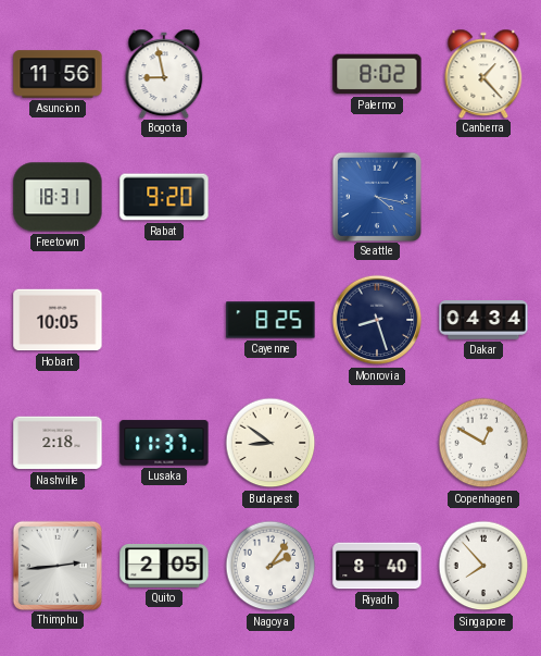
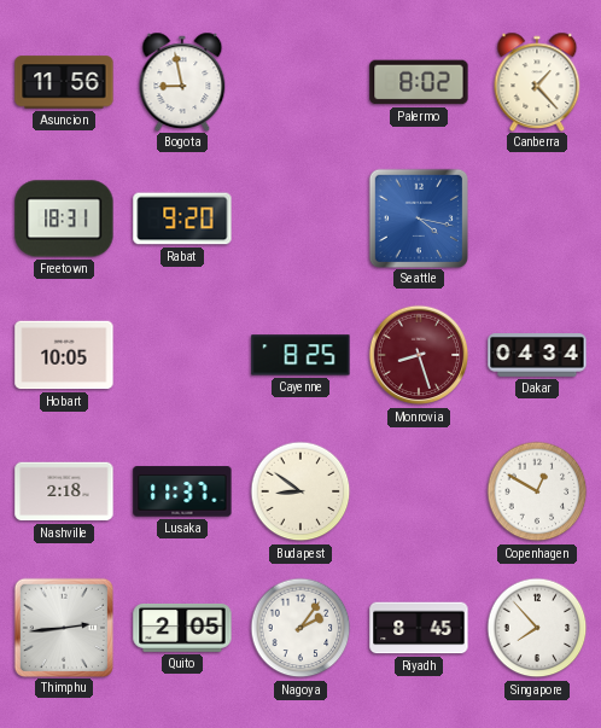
Monrovia dial: navy -> burgundy
Riyadh: 8:40 -> 8:45
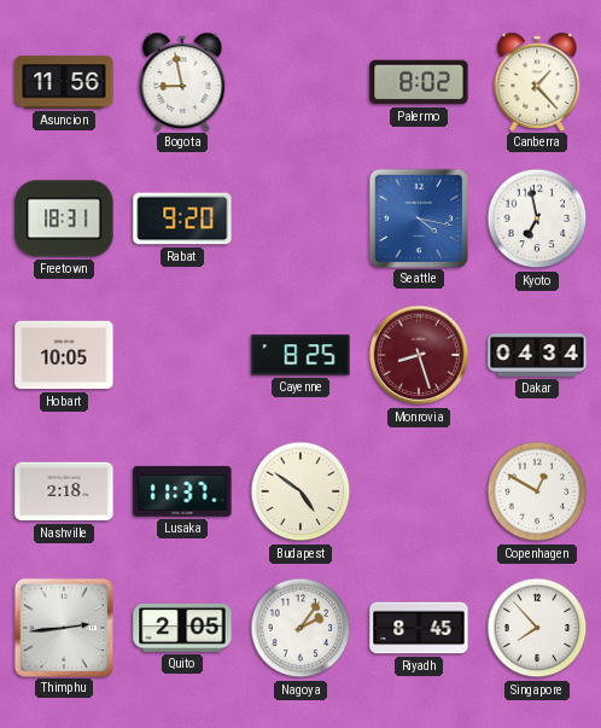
Kyoto: none -> 6:58
Budapest: 8:51 -> 4:51
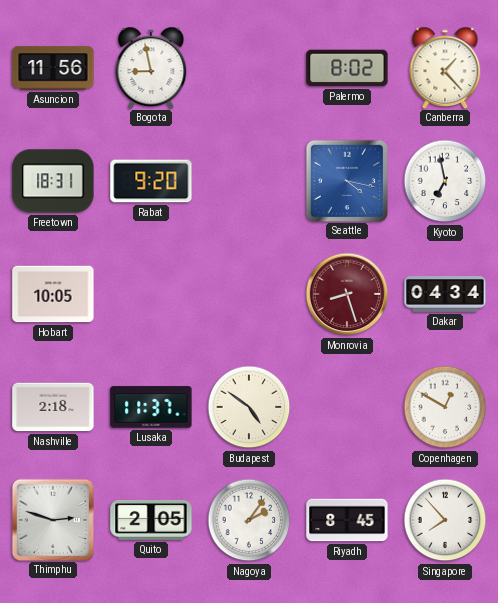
Cayenne: 8:25 -> none
Thimphu: 2:44 -> 2:48
